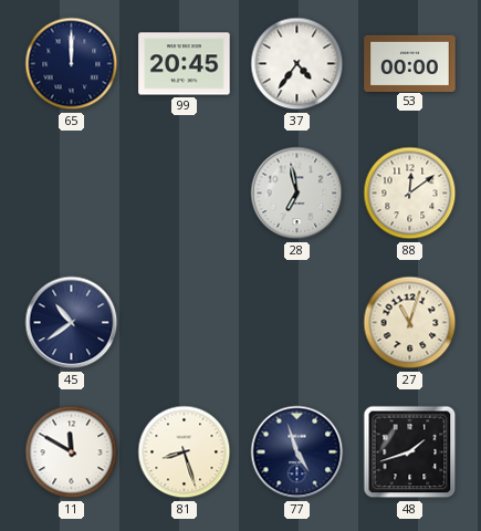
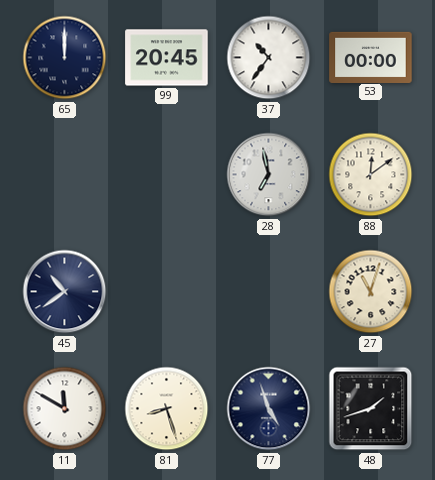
37: 4:36 -> 10:36
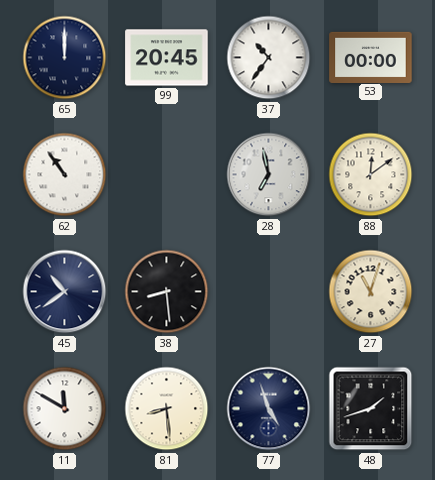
62: none -> 10:54
38: none -> 8:29
81: 8:27 -> 8:29
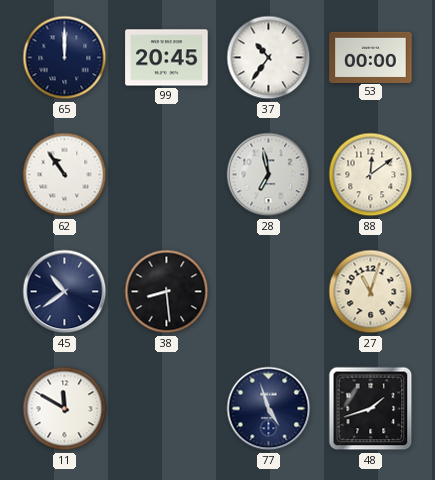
81: 8:29 -> none
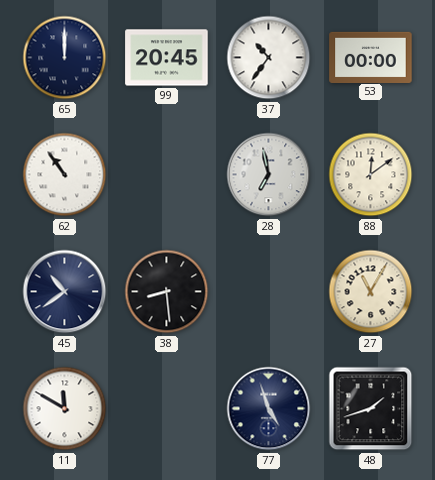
27: 11:03 -> 11:05
